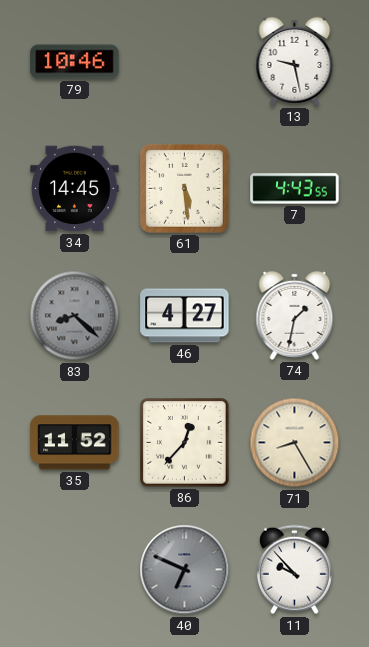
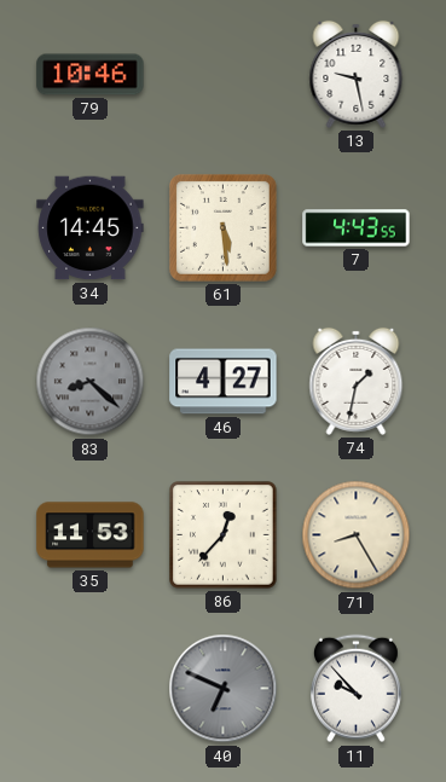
35: 11:52 -> 11:53
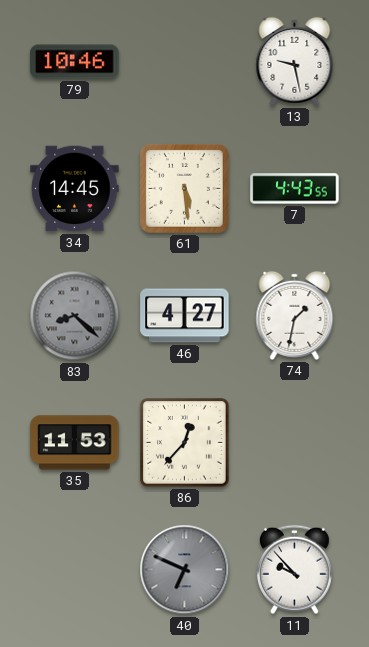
71: 8:25 -> none
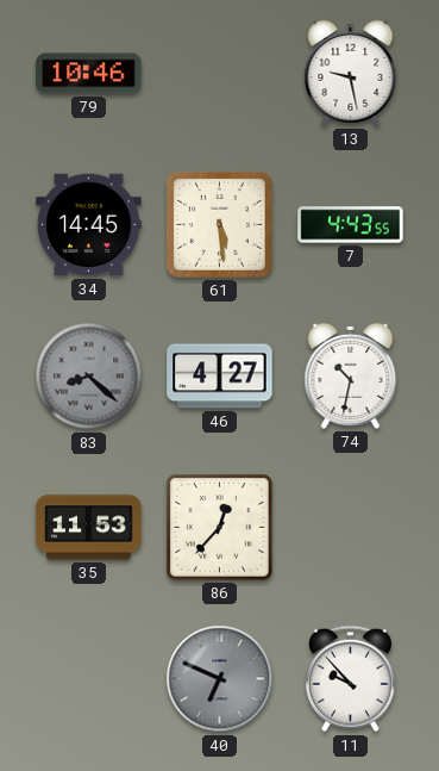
74: 1:32 -> 10:32
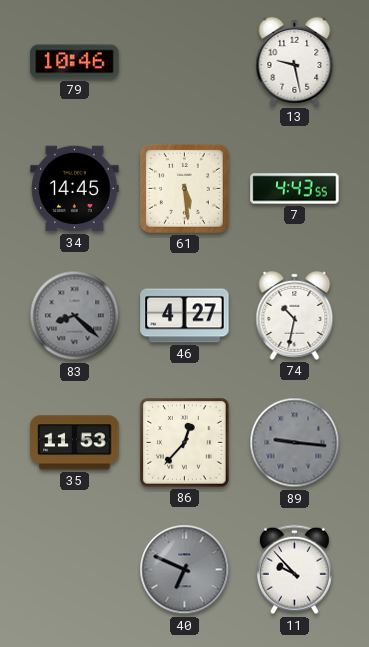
89: none -> 9:16
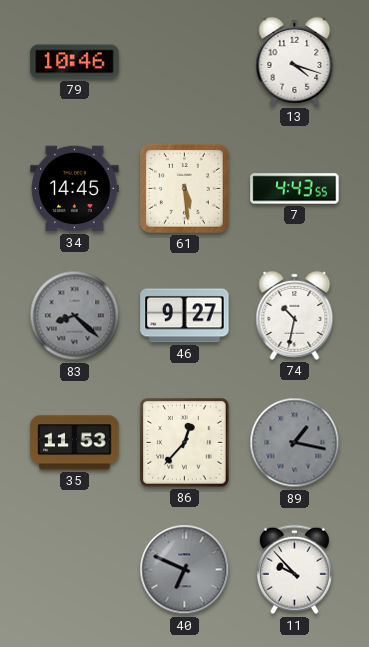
13: 9:28 -> 4:18
46: 4:27 -> 9:27
89: 9:16 -> 1:17
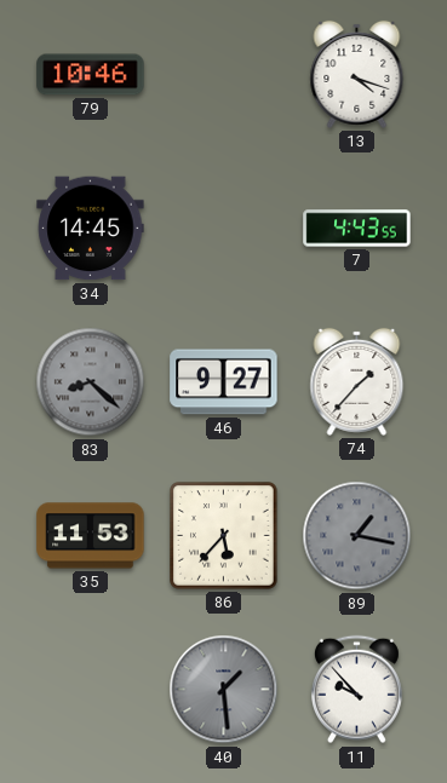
61: 5:29 -> none
74: 10:32 -> 1:37
86: 12:37 -> 5:37
40: 6:49 -> 1:29
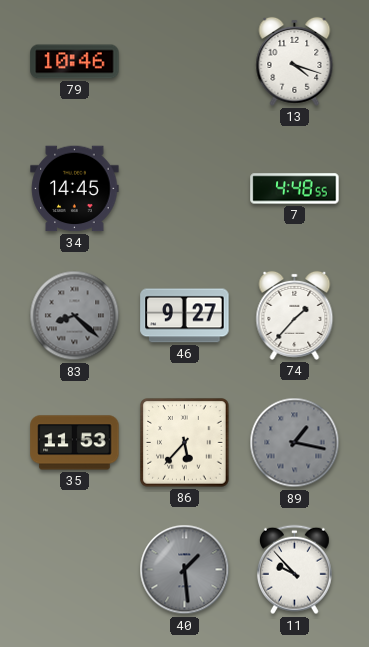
7: 4:43 -> 4:48
